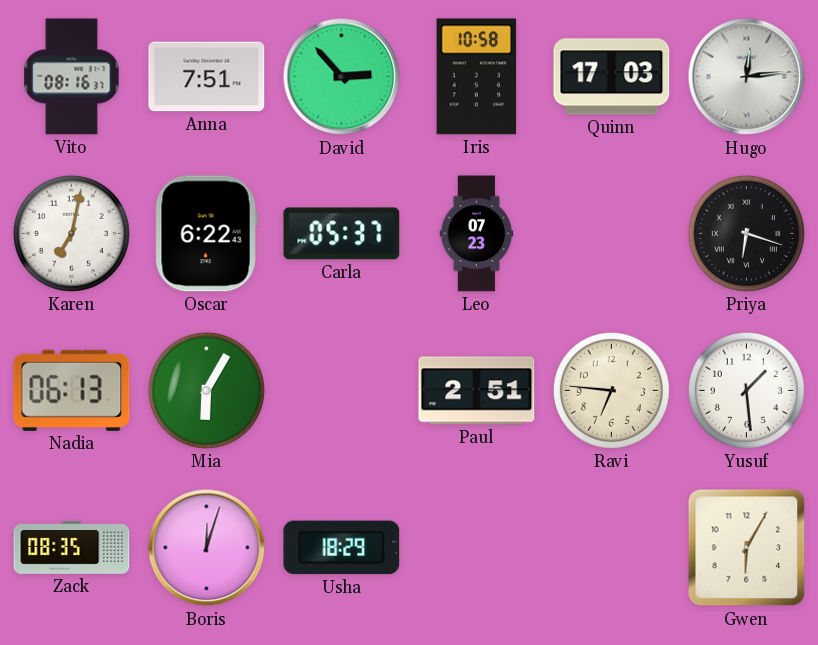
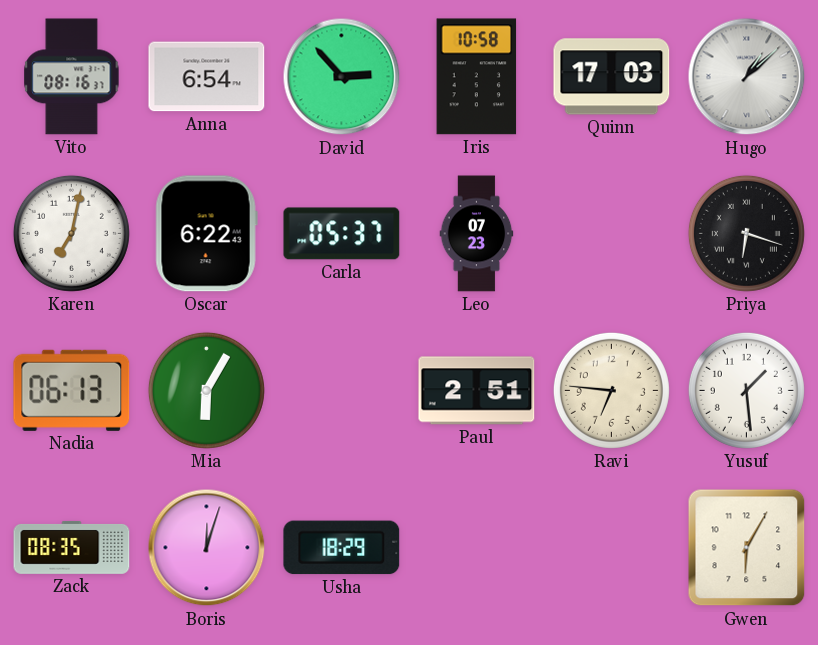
Anna: 7:51 -> 6:54
Hugo: 12:14 -> 1:08
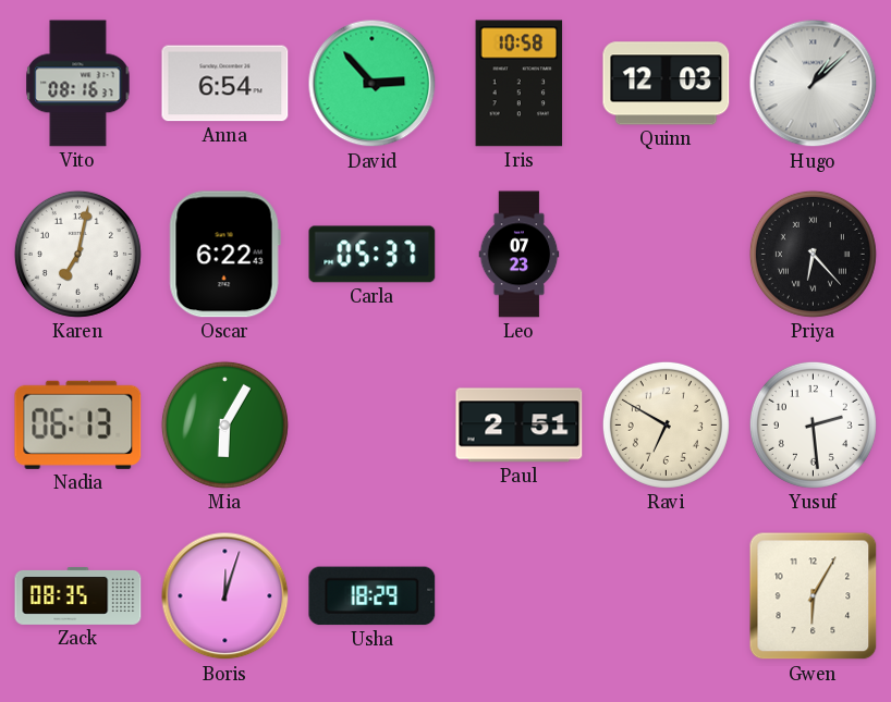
Quinn: 17:03 -> 12:03
Priya: 6:18 -> 6:23
Ravi: 6:46 -> 6:50
Yusuf: 1:29 -> 2:29
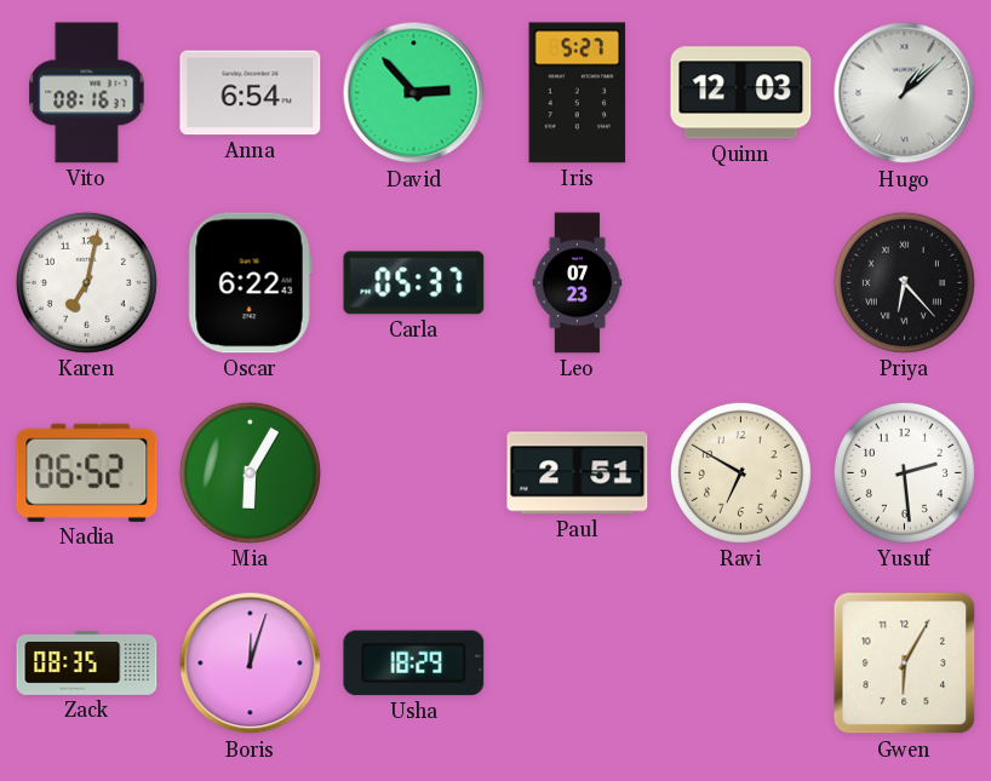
Iris: 10:58 -> 5:27
Nadia: 06:13 -> 06:52
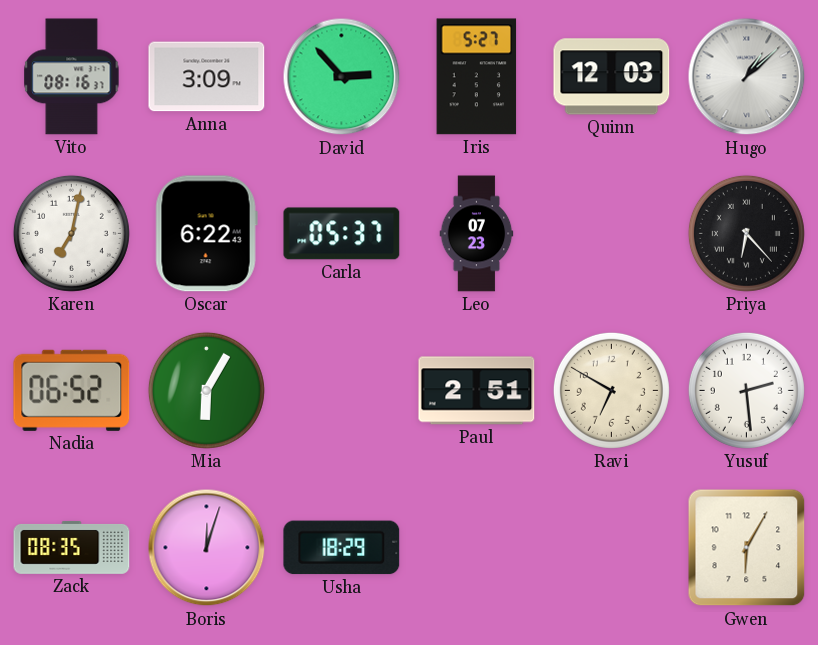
Anna: 6:54 -> 3:09
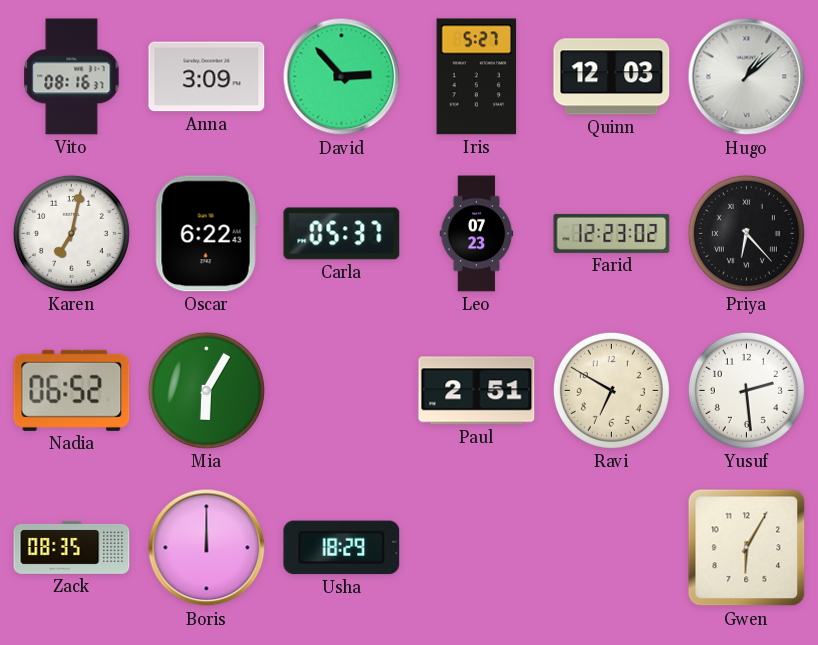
Farid: none -> 12:23
Boris: 12:03 -> 12:00
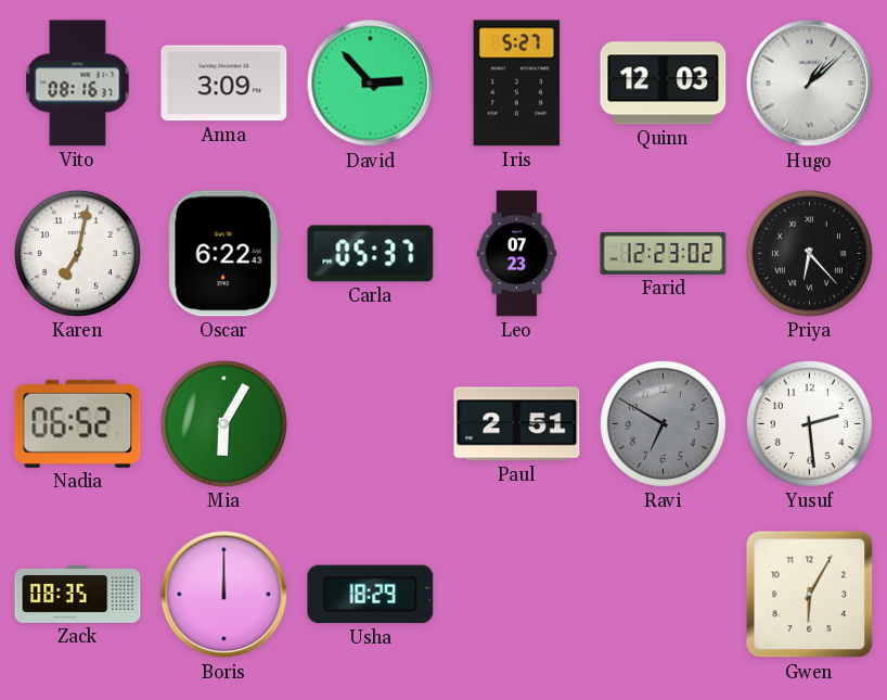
Ravi dial: cream -> grey
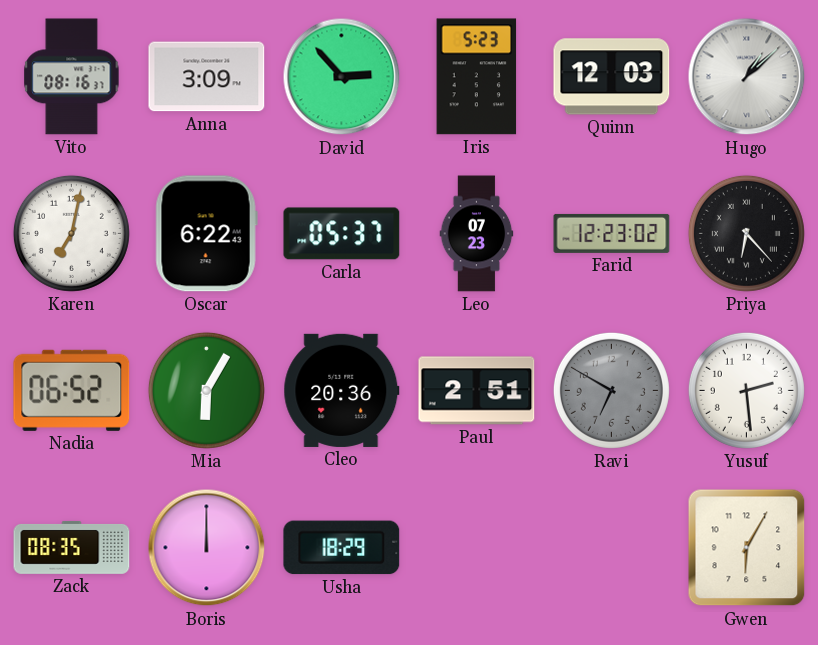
Iris: 5:27 -> 5:23
Cleo: none -> 20:36
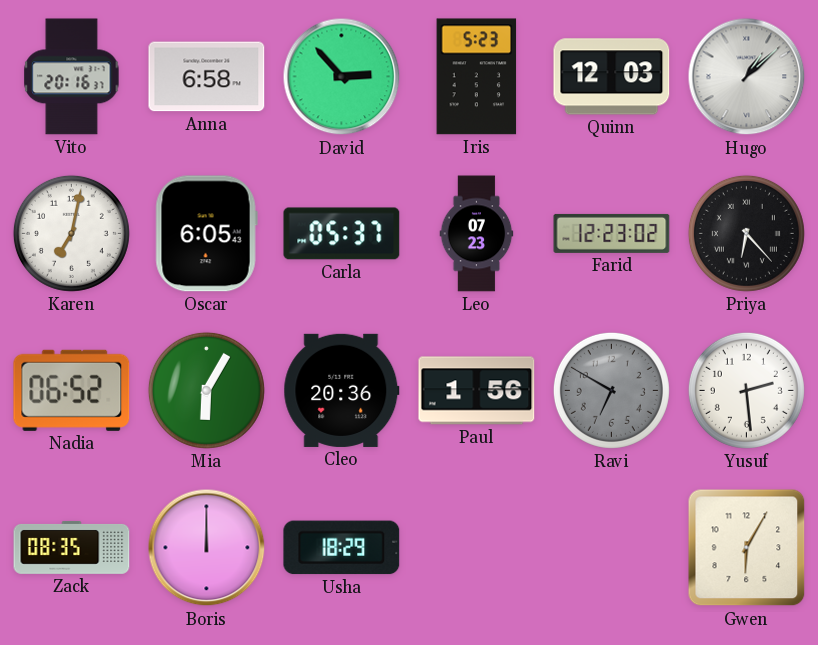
Vito: 08:16 -> 20:16
Anna: 3:09 -> 6:58
Oscar: 6:22 -> 6:05
Paul: 2:51 -> 1:56
